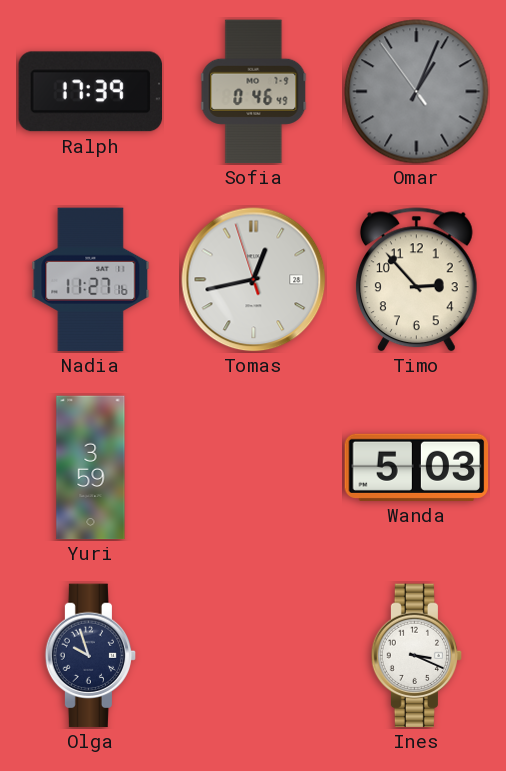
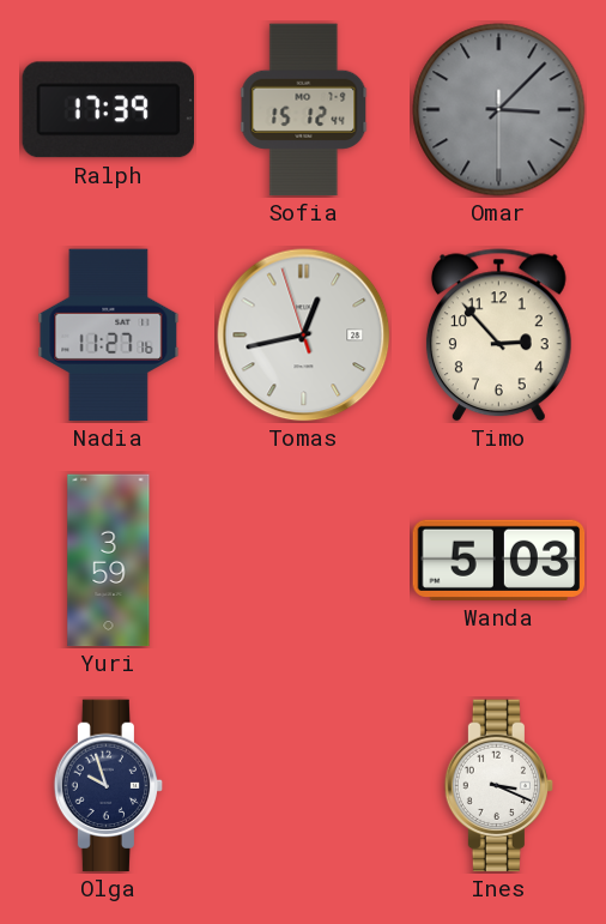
Sofia: 0:46 -> 15:12
Omar: 1:03 -> 3:07
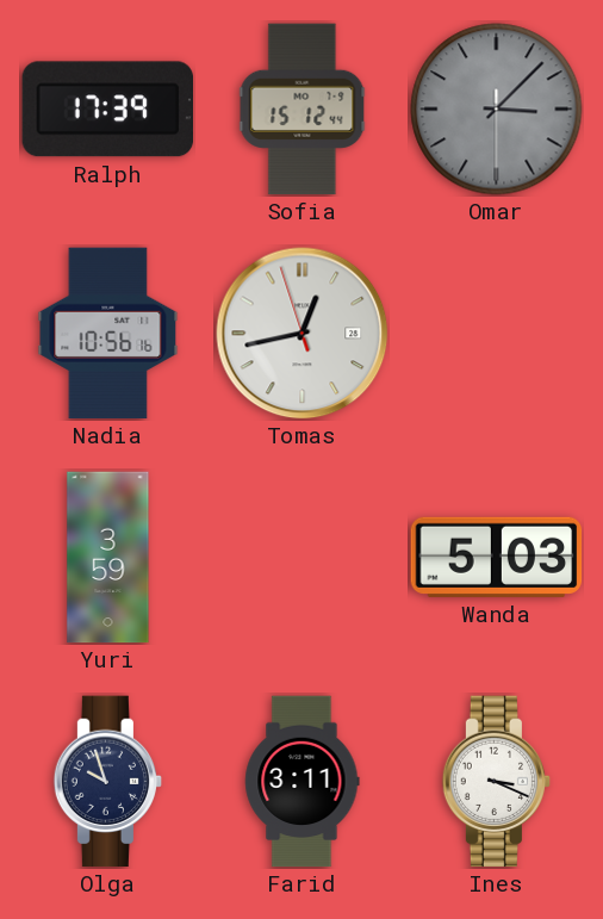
Nadia: 11:27 -> 10:56
Timo: 2:53 -> none
Farid: none -> 3:11
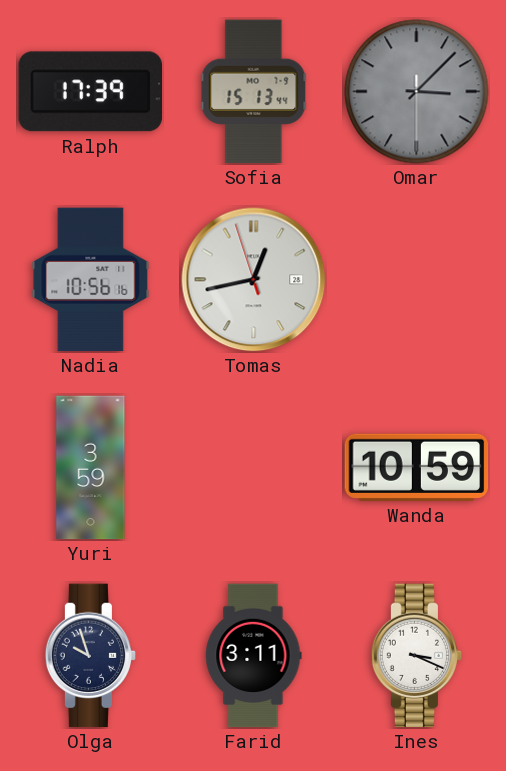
Sofia: 15:12 -> 15:13
Wanda: 5:03 -> 10:59
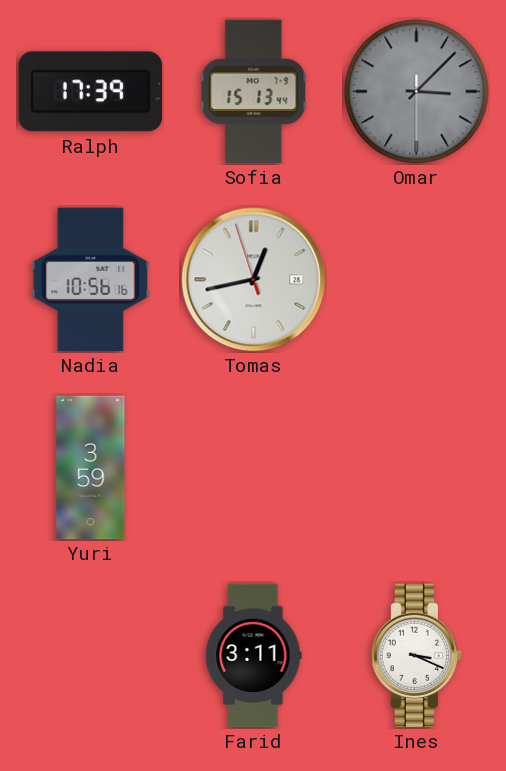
Wanda: 10:59 -> none
Olga: 9:57 -> none
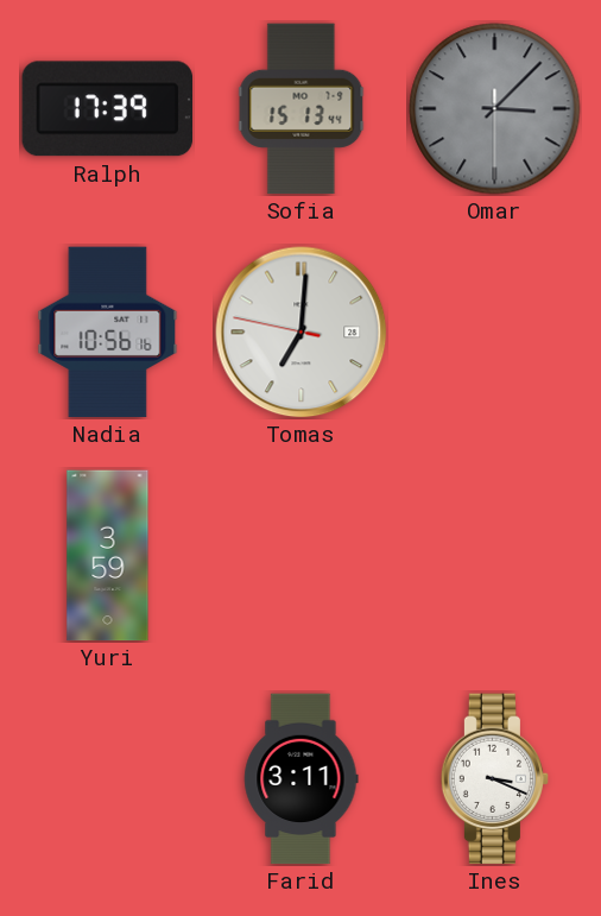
Tomas: 12:42 -> 7:00
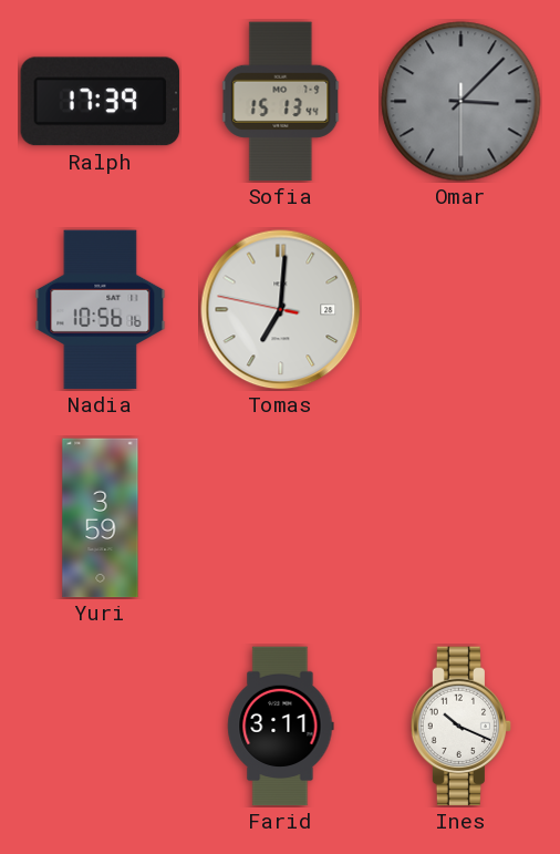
Ines: 3:19 -> 10:19
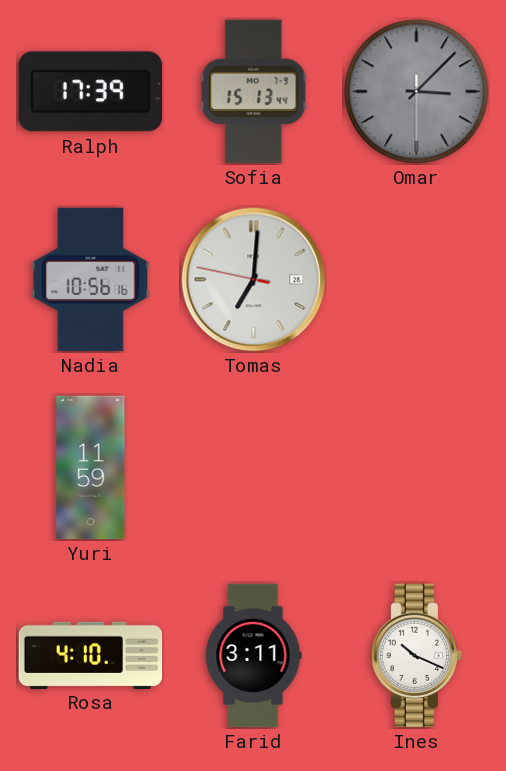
Yuri: 3:59 -> 11:59
Rosa: none -> 4:10
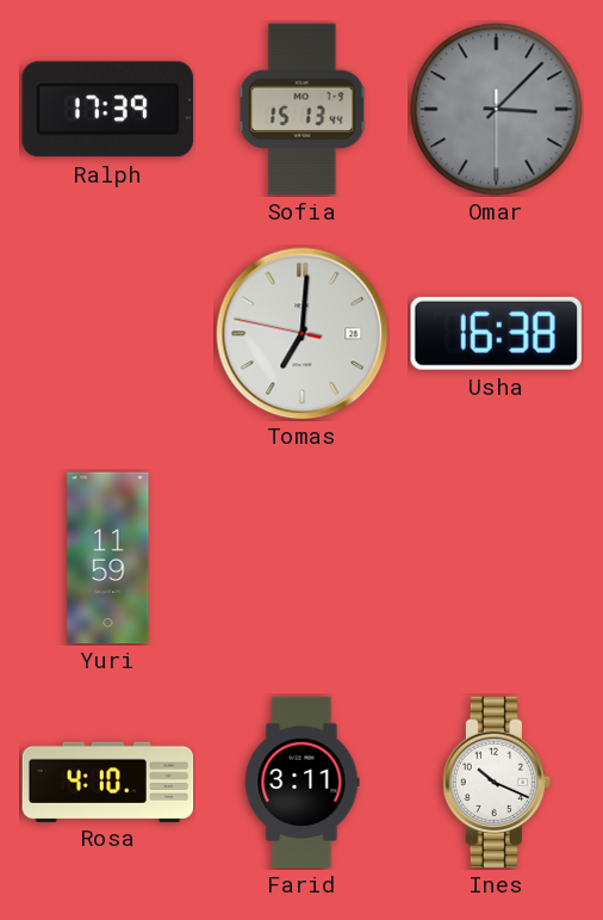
Nadia: 10:56 -> none
Usha: none -> 16:38
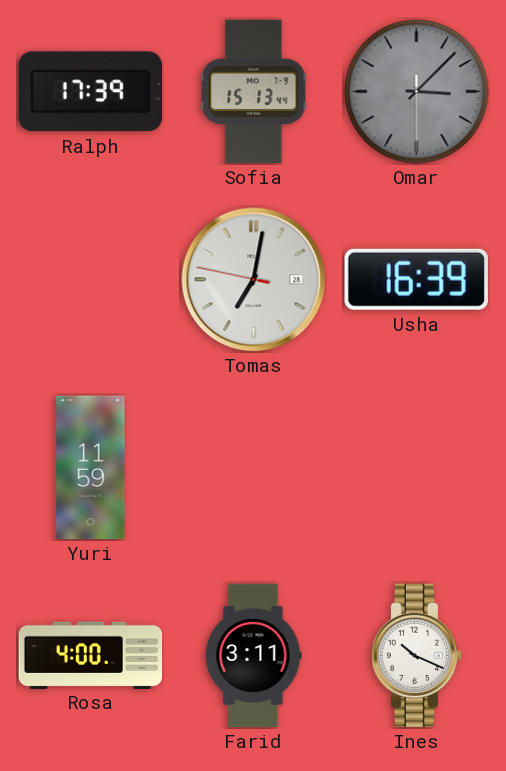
Tomas: 7:00 -> 7:01
Usha: 16:38 -> 16:39
Rosa: 4:10 -> 4:00
